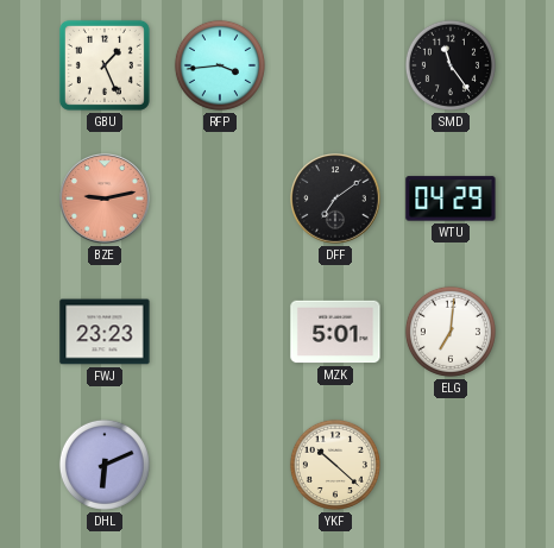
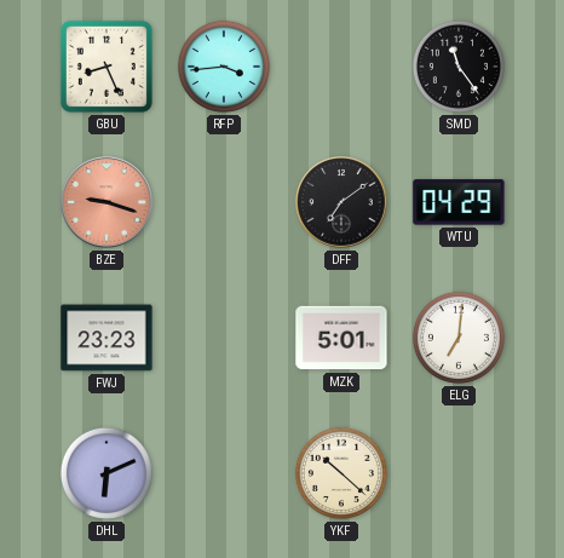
GBU: 1:26 -> 8:26
BZE: 9:13 -> 9:18
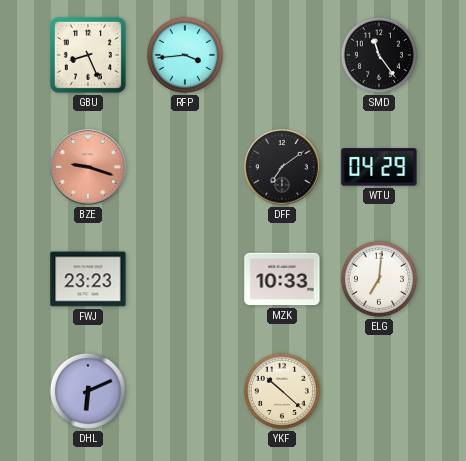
MZK: 5:01 -> 10:33
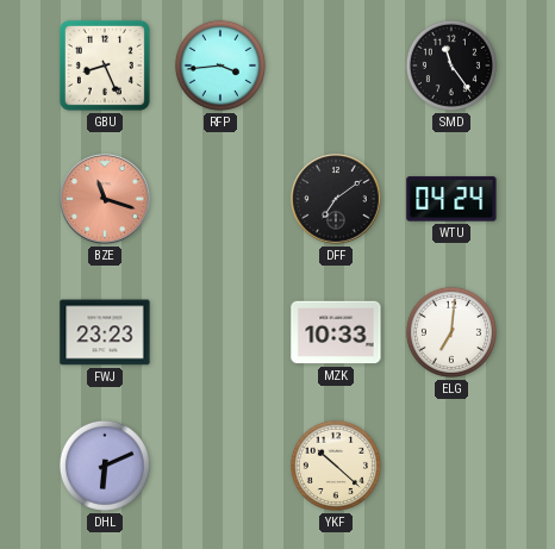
BZE: 9:18 -> 11:18
WTU: 04:29 -> 04:24
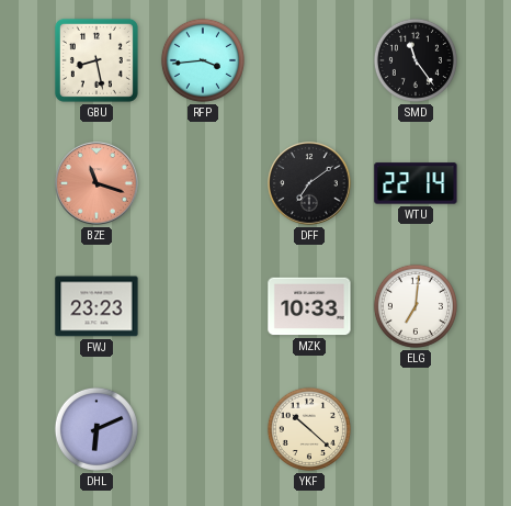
GBU: 8:26 -> 8:28
WTU: 04:24 -> 22:14
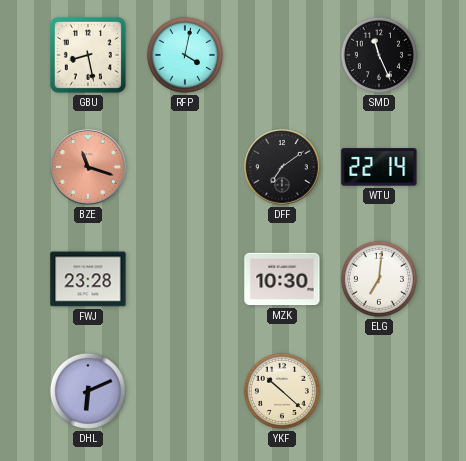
RFP: 3:44 -> 4:02
SMD: 11:24 -> 11:26
FWJ: 23:23 -> 23:28
MZK: 10:33 -> 10:30
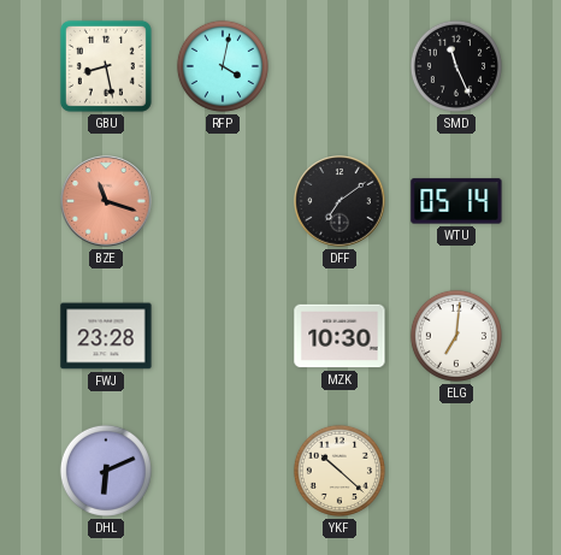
WTU: 22:14 -> 05:14
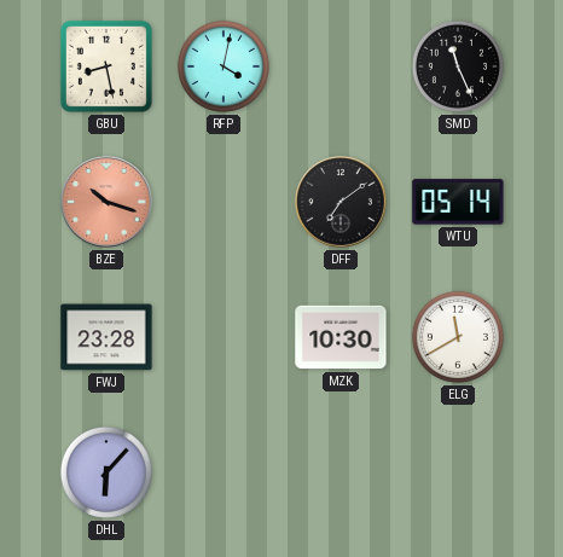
BZE: 11:18 -> 10:18
ELG: 7:01 -> 11:40
DHL: 6:11 -> 6:07
YKF: 10:22 -> none
